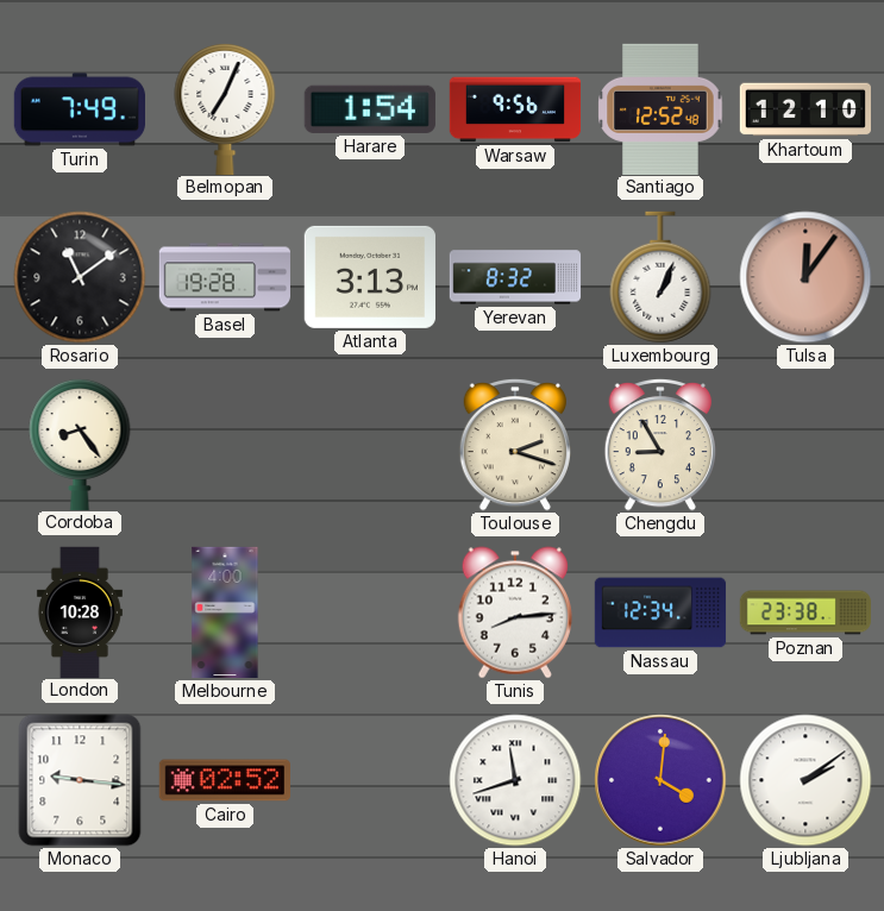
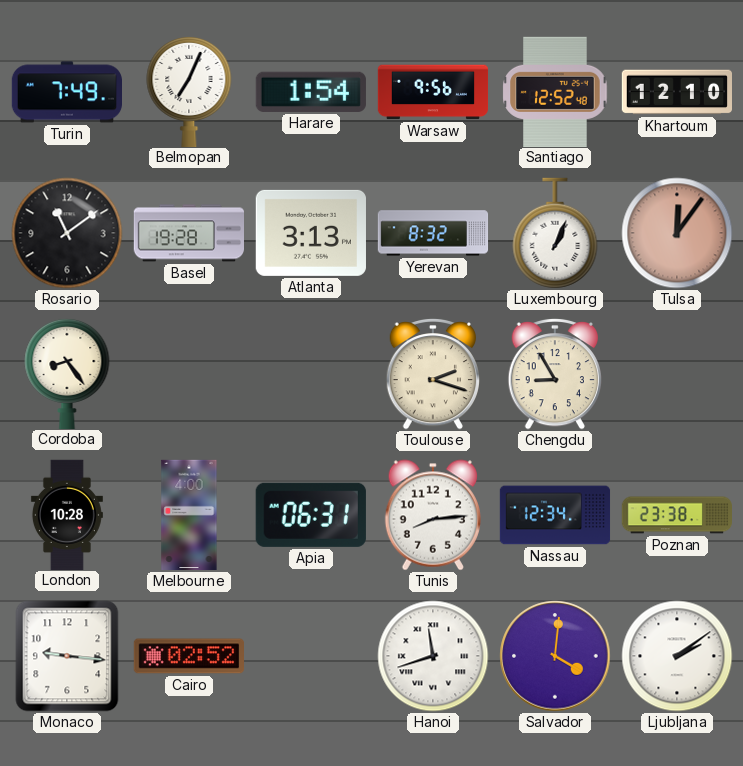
Apia: none -> 06:31
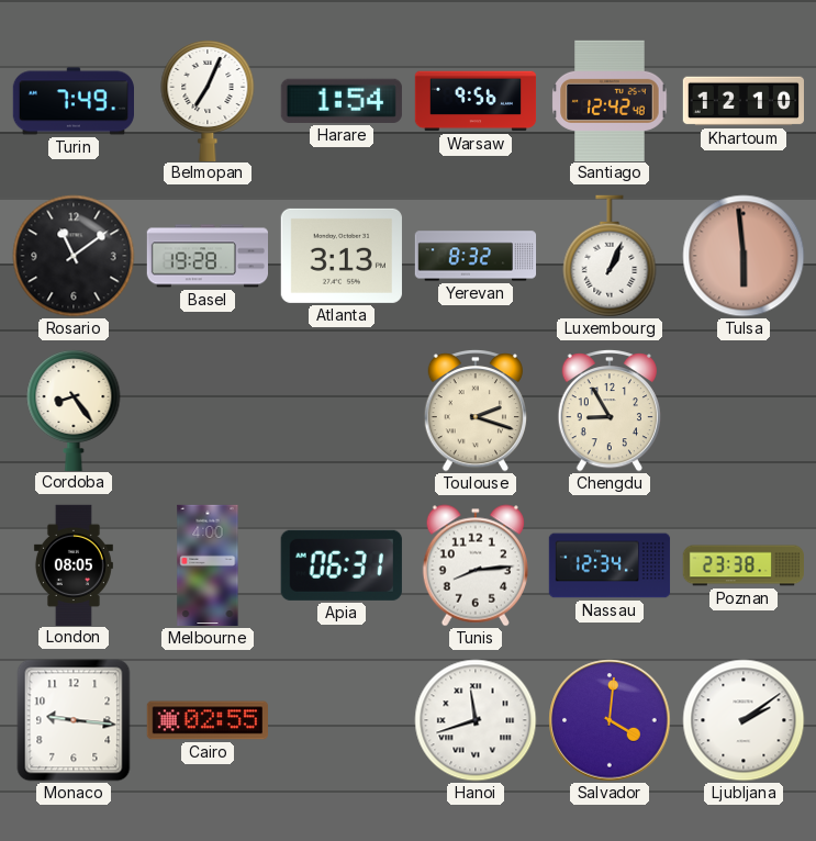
Santiago: 12:52 -> 12:42
Tulsa: 12:06 -> 5:59
London: 10:28 -> 08:05
Cairo: 02:52 -> 02:55
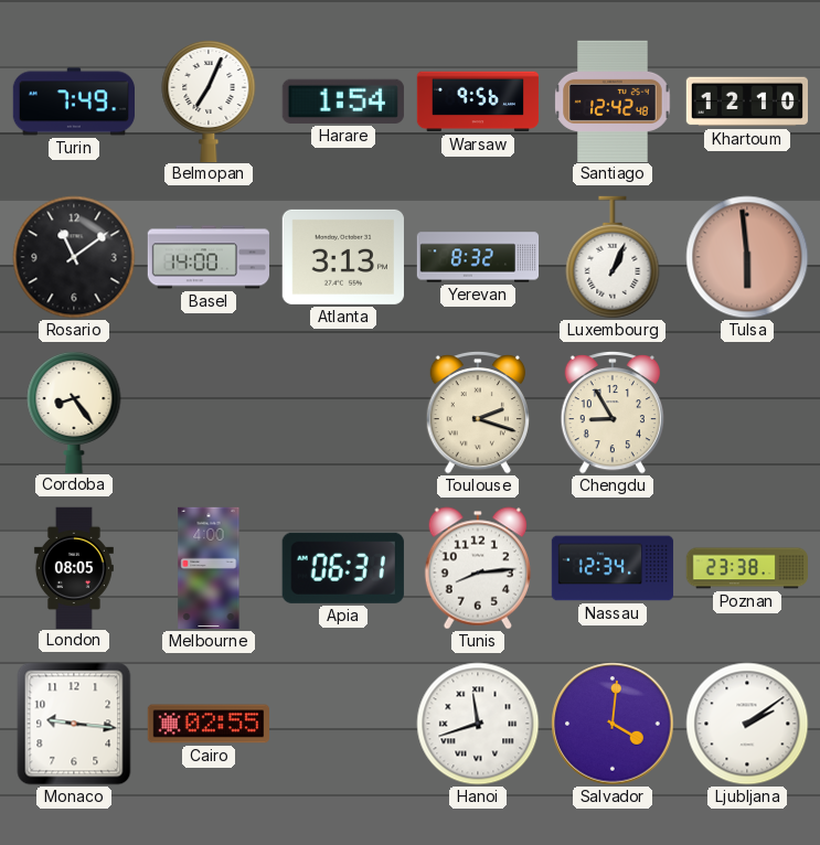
Basel: 19:28 -> 14:00
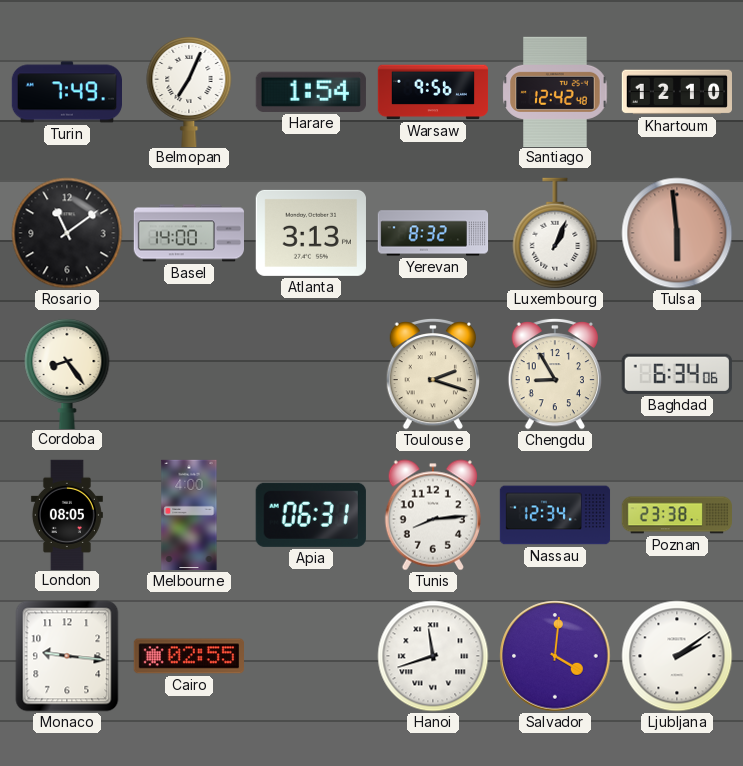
Baghdad: none -> 6:34
